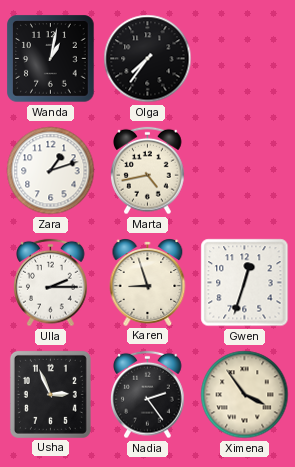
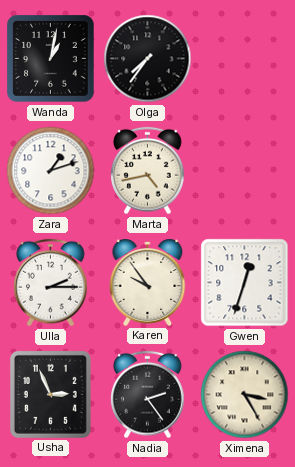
Karen: 8:57 -> 9:54
Ximena: 3:54 -> 3:25
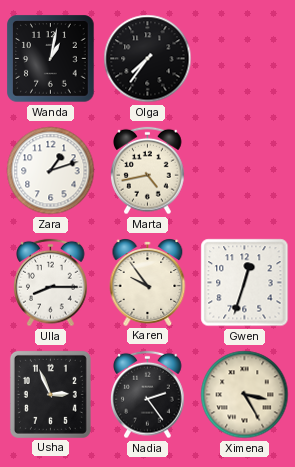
Ulla: 2:15 -> 8:15
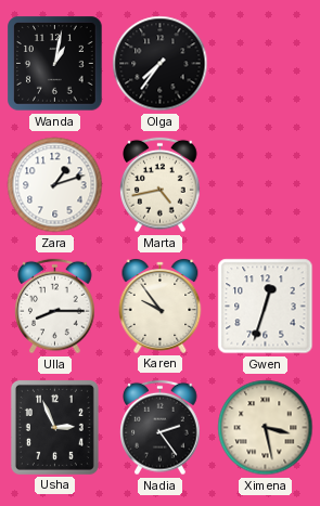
Ximena: 3:25 -> 3:28
